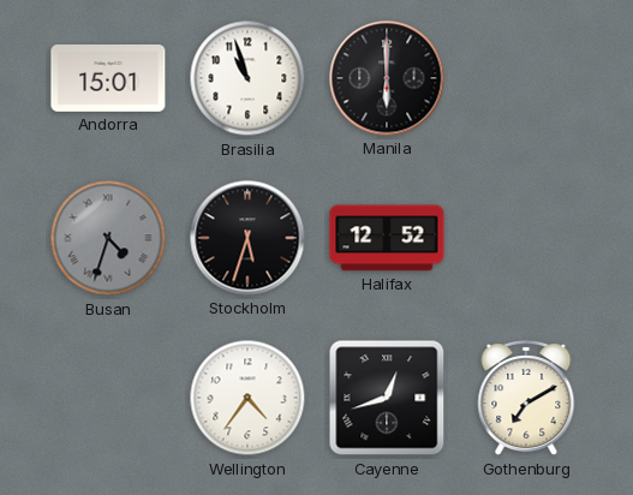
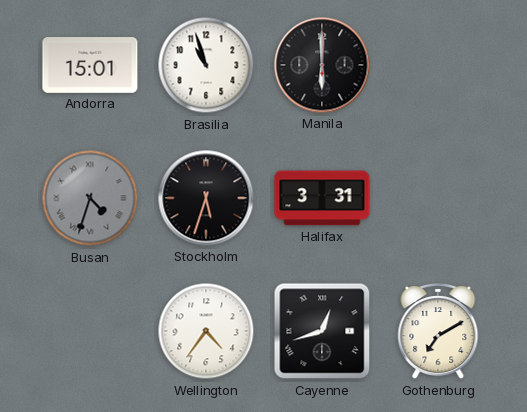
Halifax: 12:52 -> 3:31
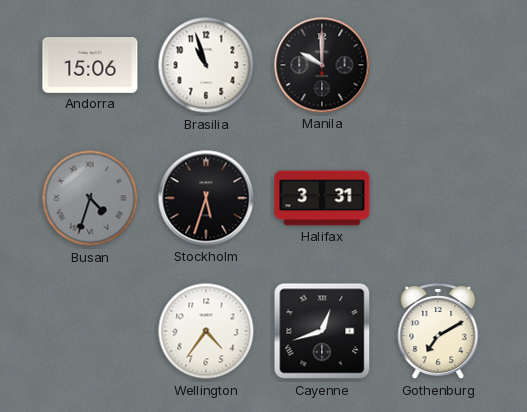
Andorra: 15:01 -> 15:06
Manila: 6:00 -> 10:00
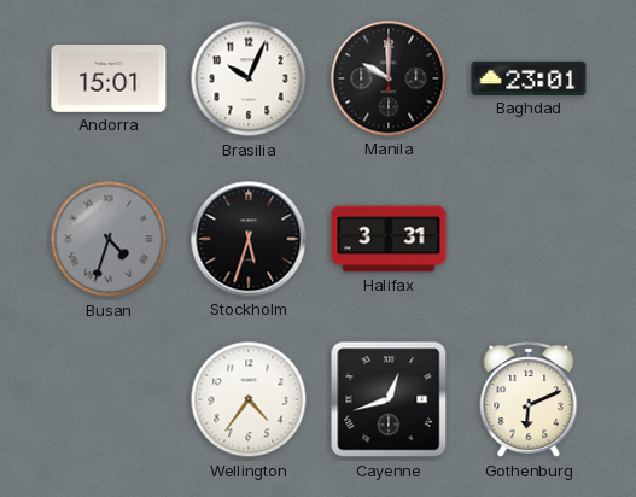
Andorra: 15:06 -> 15:01
Brasilia: 10:57 -> 10:04
Baghdad: none -> 23:01
Gothenburg: 7:10 -> 6:11
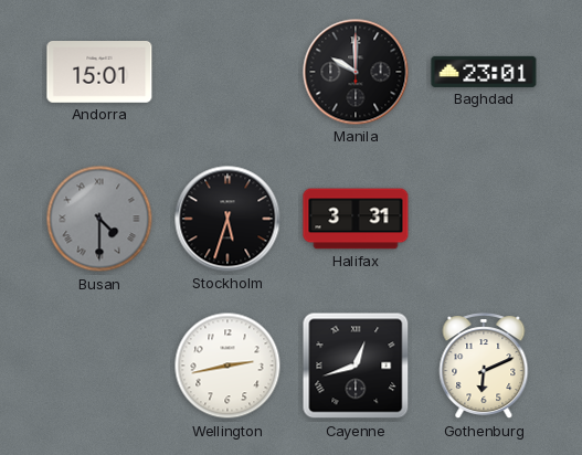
Brasilia: 10:04 -> none
Busan: 4:33 -> 4:30
Wellington: 4:36 -> 2:43
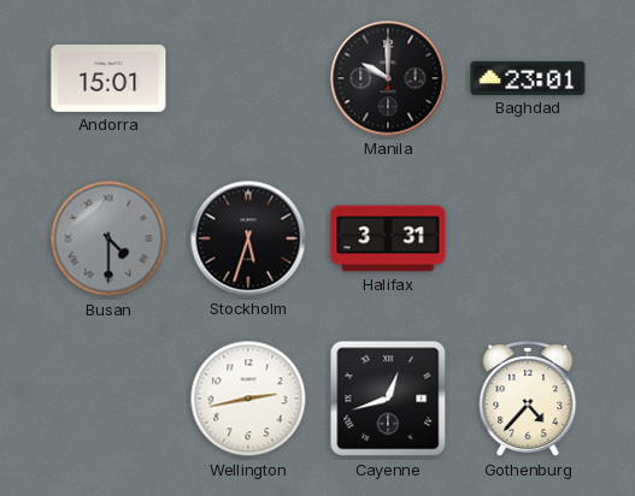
Gothenburg: 6:11 -> 4:37
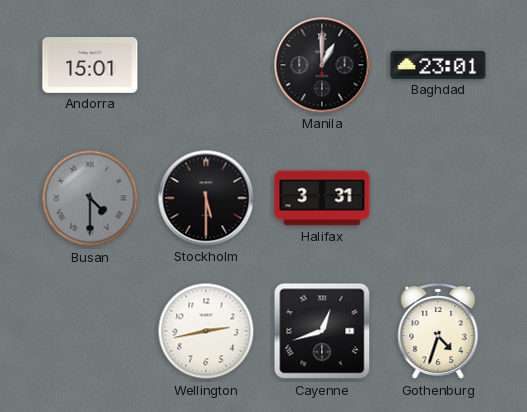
Manila: 10:00 -> 1:00
Stockholm: 5:33 -> 5:30
Gothenburg: 4:37 -> 4:33
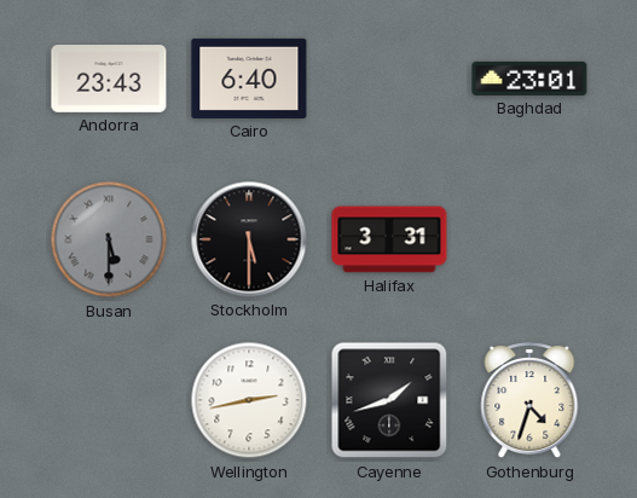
Andorra: 15:01 -> 23:43
Cairo: none -> 6:40
Manila: 1:00 -> none
Busan: 4:30 -> 5:30
Cayenne: 12:42 -> 1:42
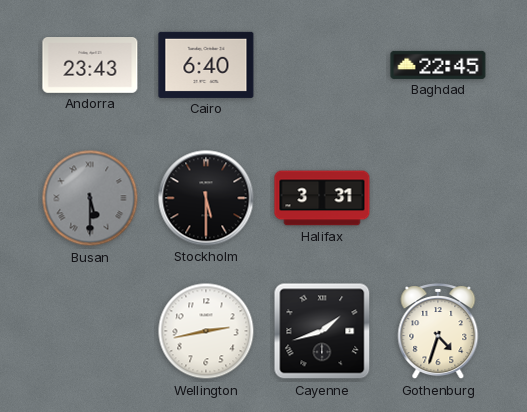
Baghdad: 23:01 -> 22:45
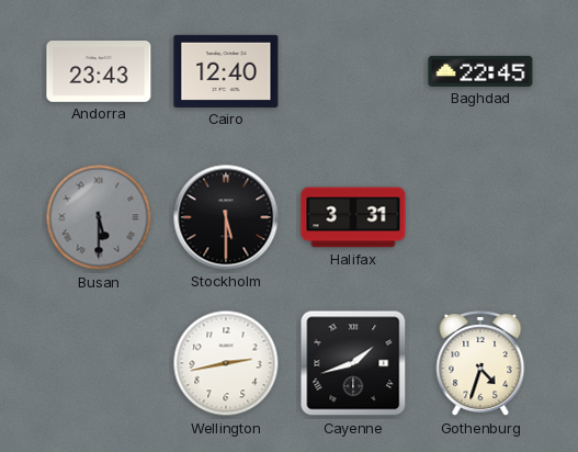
Cairo: 6:40 -> 12:40
